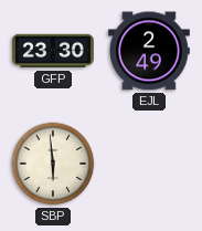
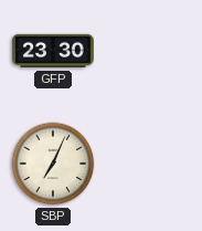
EJL: 2:49 -> none
SBP: 5:59 -> 7:04
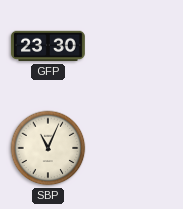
SBP: 7:04 -> 11:04
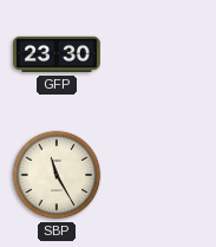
SBP: 11:04 -> 11:25
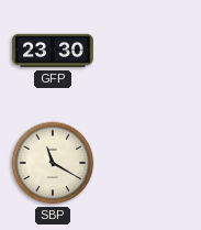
SBP: 11:25 -> 11:20
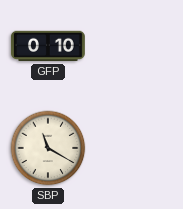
GFP: 23:30 -> 0:10
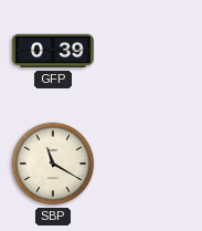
GFP: 0:10 -> 0:39
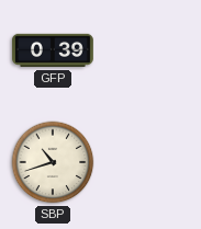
SBP: 11:20 -> 10:42
